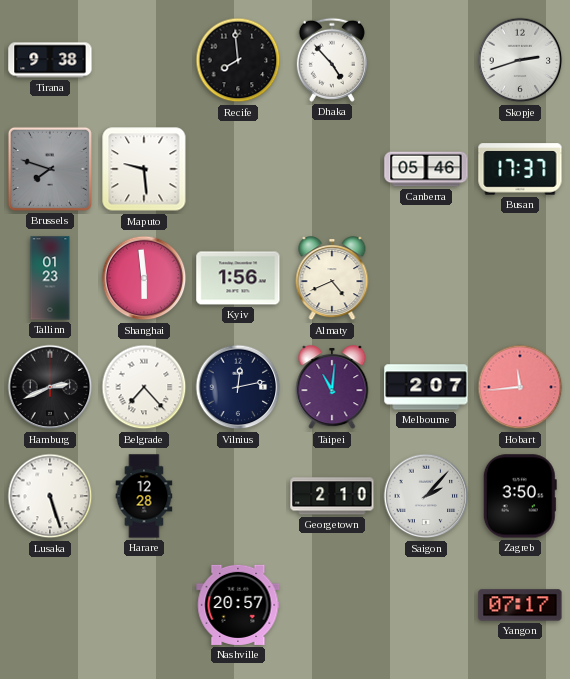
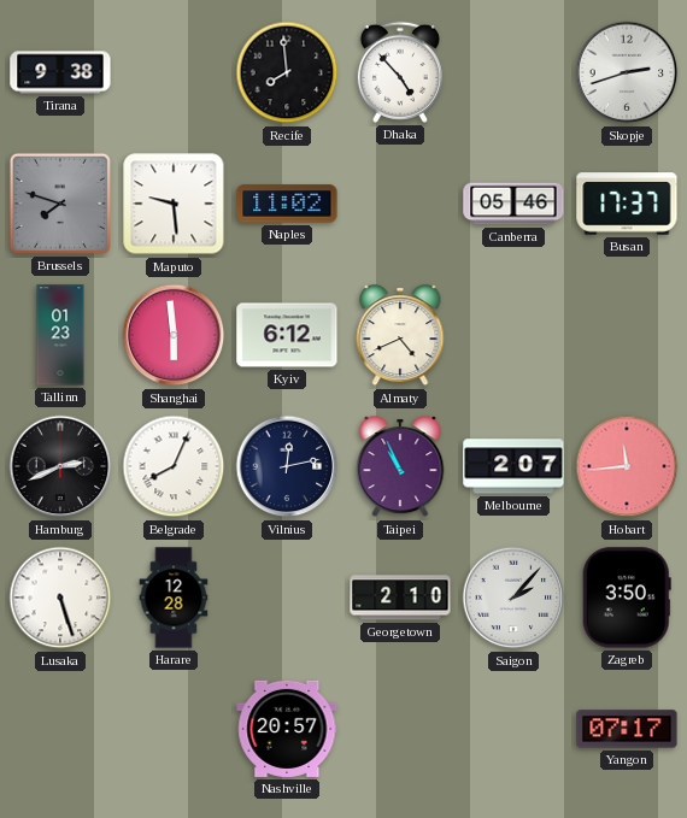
Naples: none -> 11:02
Kyiv: 1:56 -> 6:12
Belgrade: 7:23 -> 8:04
Taipei: 11:01 -> 10:56
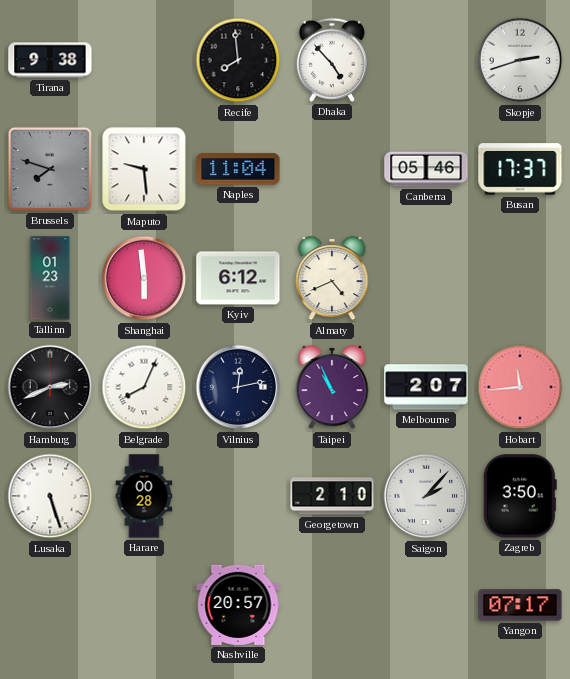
Naples: 11:02 -> 11:04
Harare: 12:28 -> 00:28
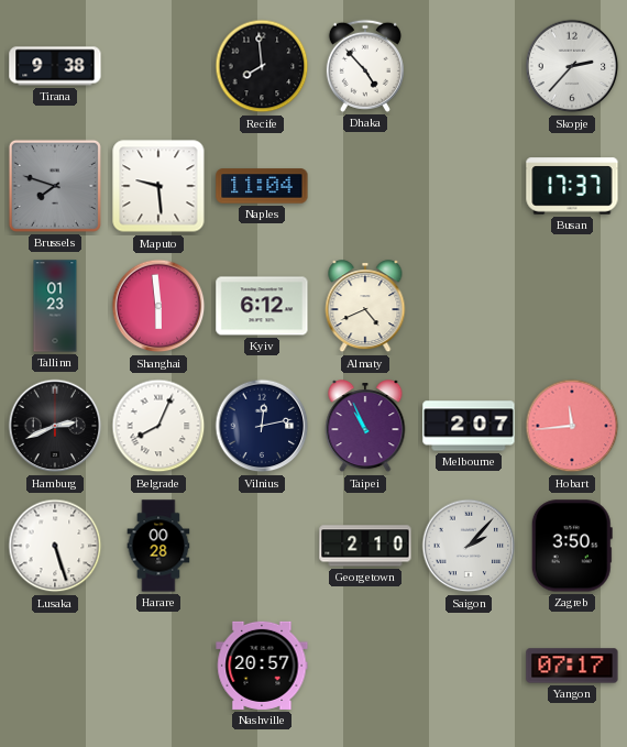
Skopje: 2:42 -> 2:37
Canberra: 05:46 -> none
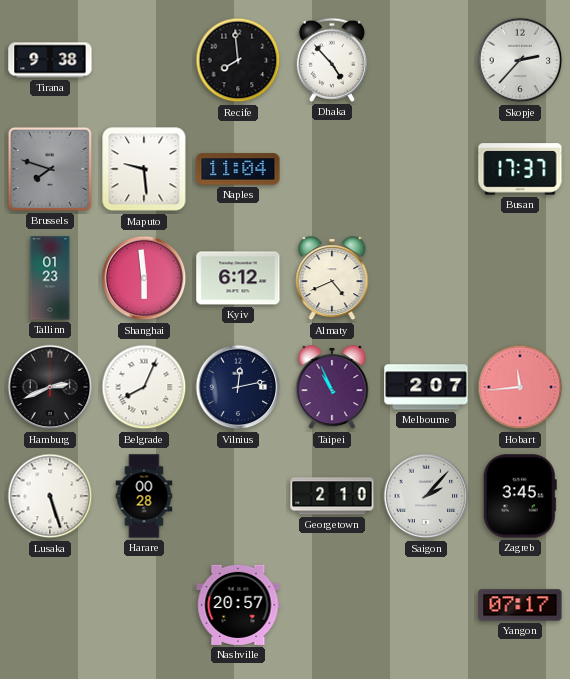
Zagreb: 3:50 -> 3:45
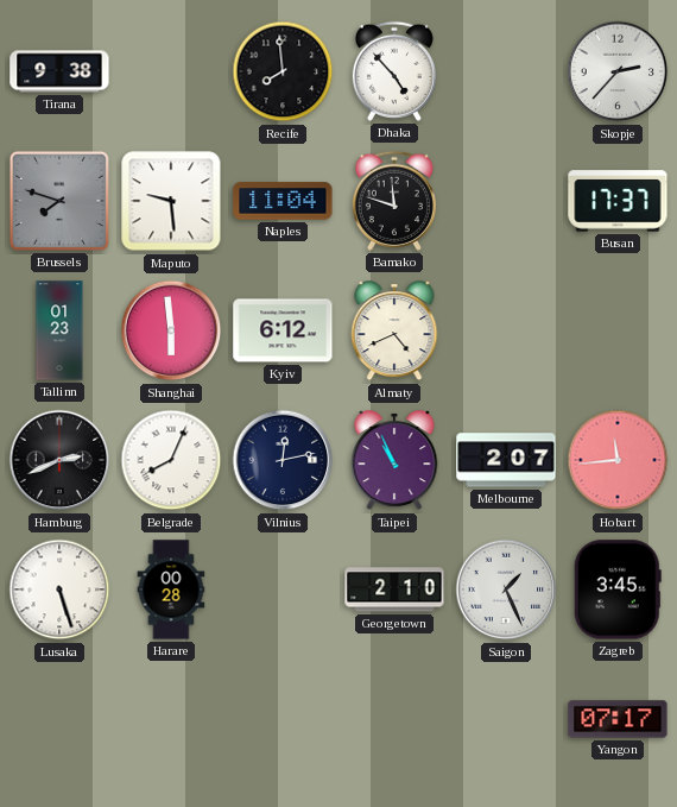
Bamako: none -> 11:48
Saigon: 2:07 -> 1:26
Nashville: 20:57 -> none
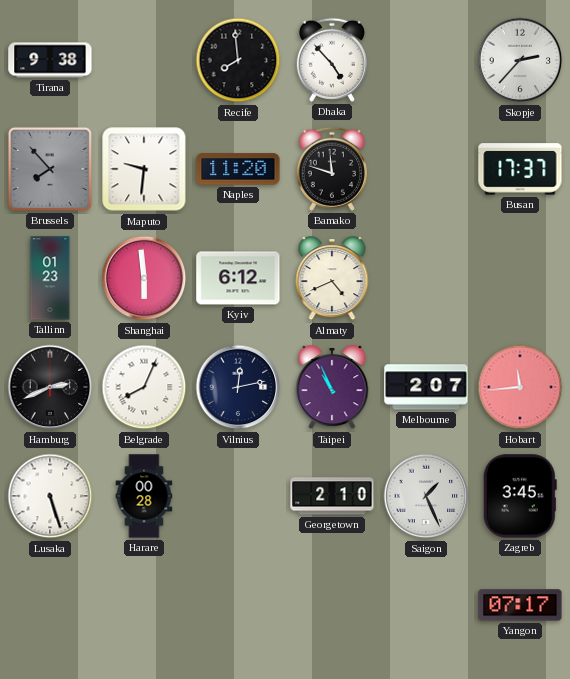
Brussels: 7:48 -> 7:53
Maputo: 9:29 -> 9:31
Naples: 11:04 -> 11:20
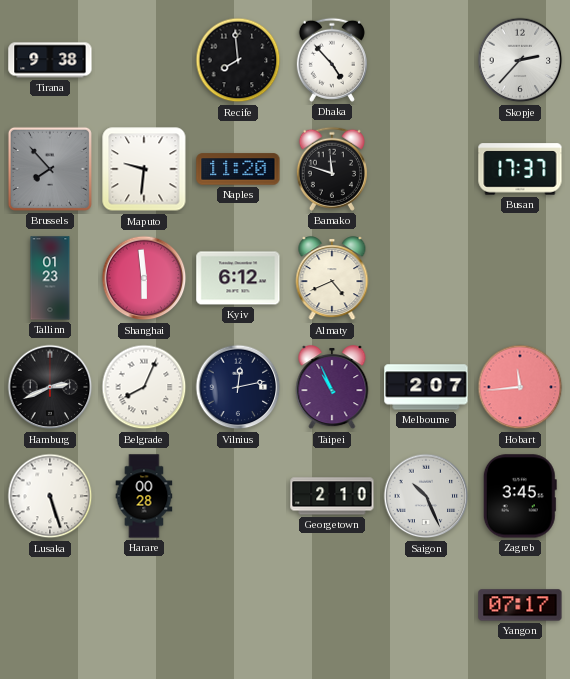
Saigon: 1:26 -> 10:26
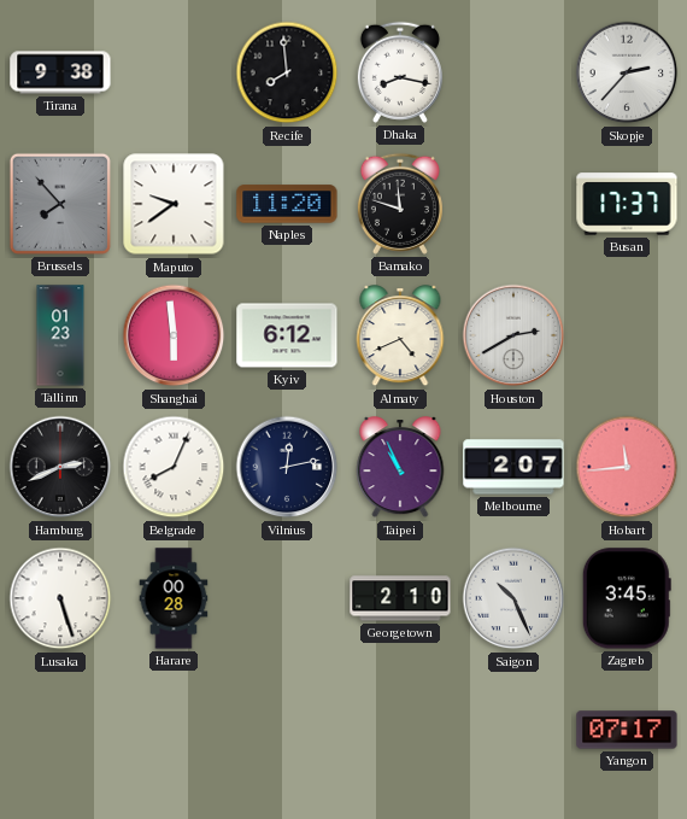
Dhaka: 4:53 -> 8:17
Maputo: 9:31 -> 9:39
Houston: none -> 2:40
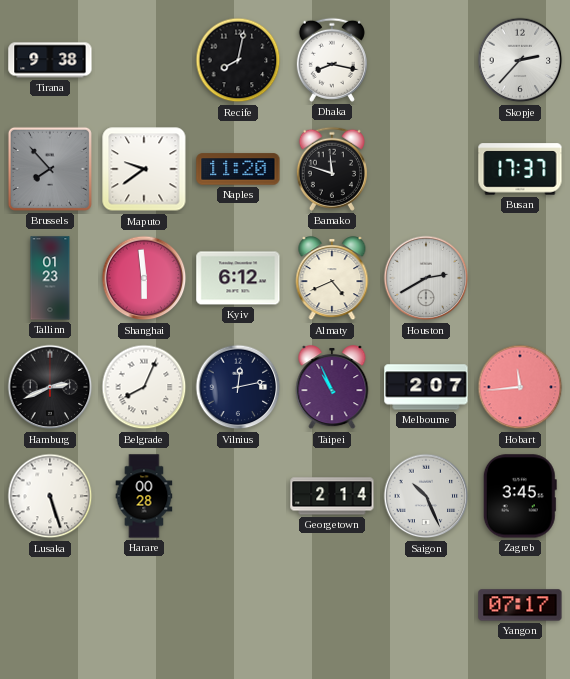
Recife: 7:59 -> 8:02
Georgetown: 2:10 -> 2:14
